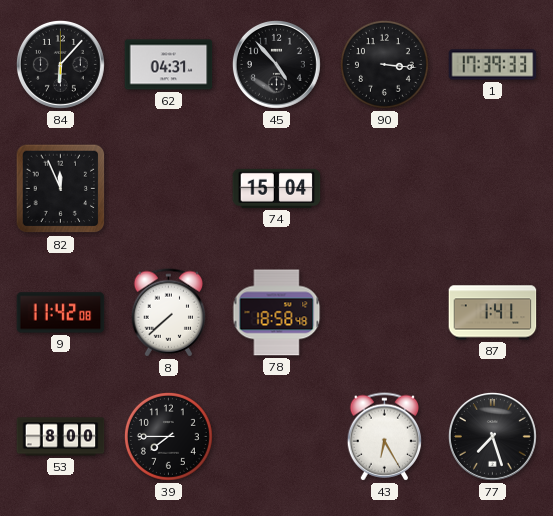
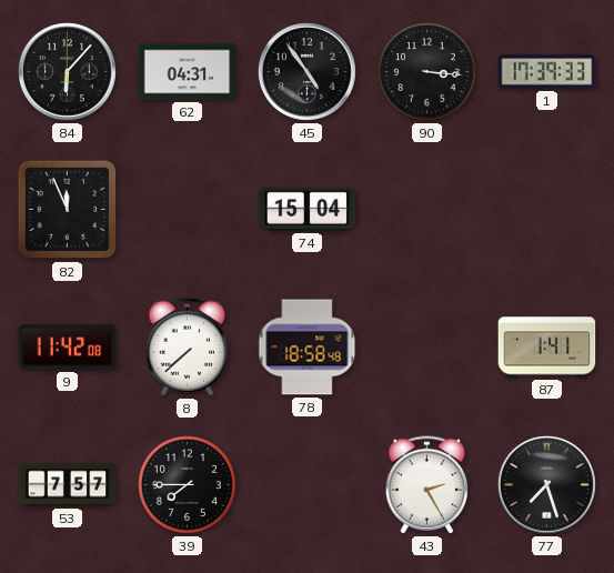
45: 4:53 -> 4:54
53: 8:00 -> 7:57
43: 6:25 -> 2:25
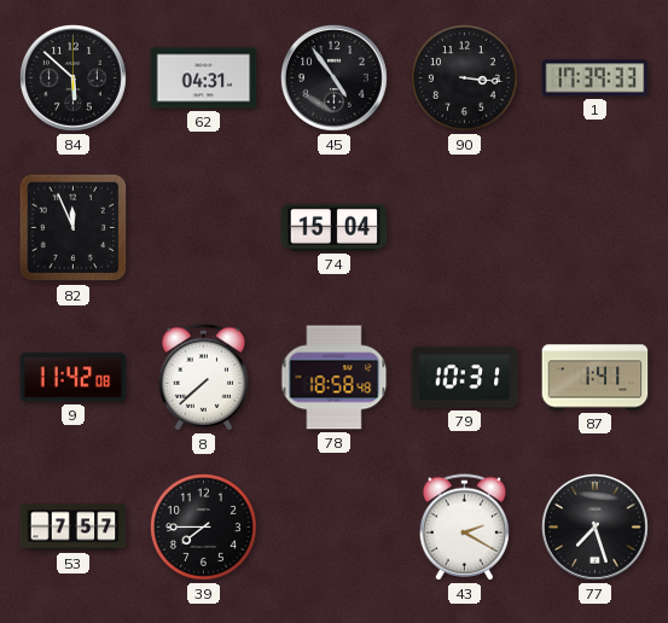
84: 6:07 -> 5:52
79: none -> 10:31
43: 2:25 -> 2:20
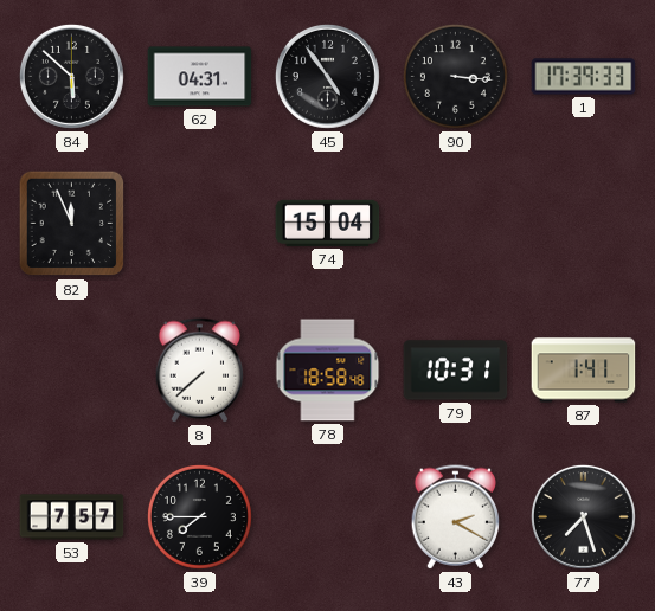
9: 11:42 -> none
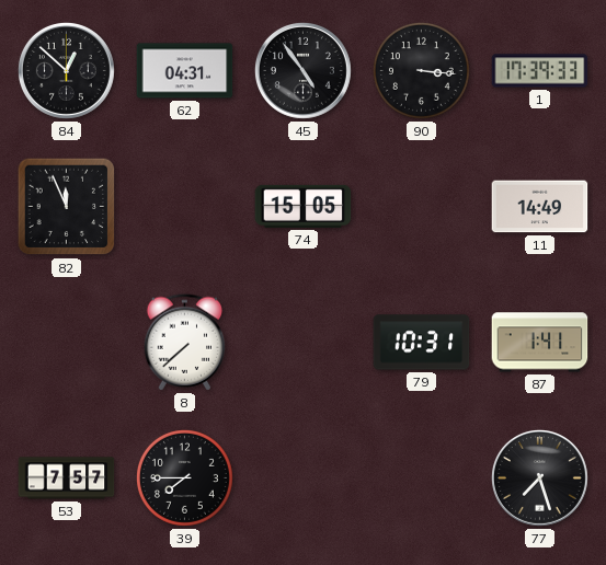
84: 5:52 -> 12:52
74: 15:04 -> 15:05
11: none -> 14:49
78: 18:58 -> none
43: 2:20 -> none
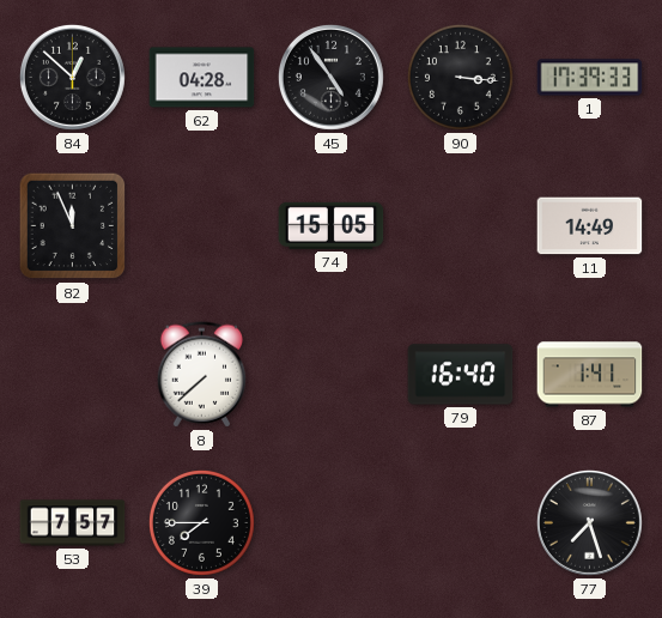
62: 04:31 -> 04:28
79: 10:31 -> 16:40
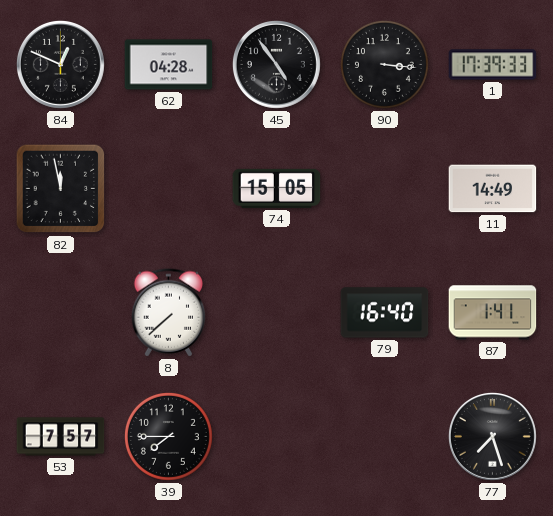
84: 12:52 -> 12:49
82: 11:56 -> 11:58
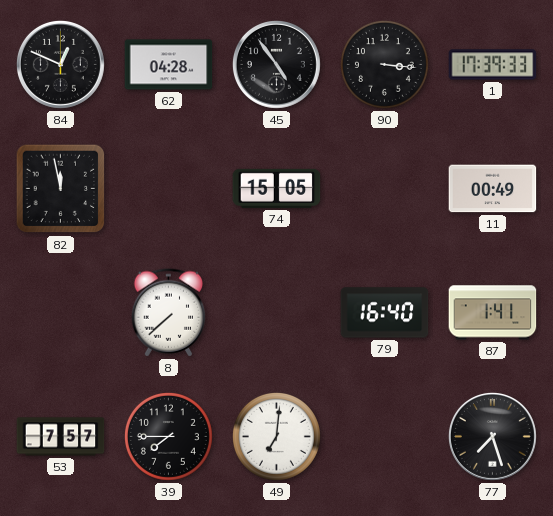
11: 14:49 -> 00:49
49: none -> 7:01
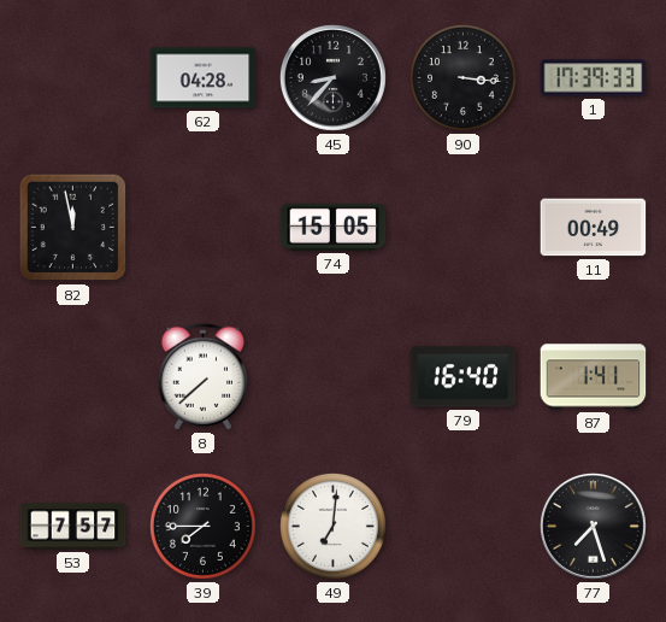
84: 12:49 -> none
45: 4:54 -> 8:37
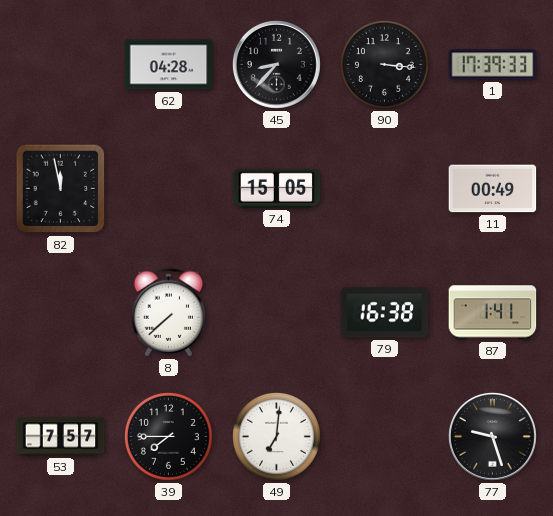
79: 16:40 -> 16:38
77: 7:27 -> 9:27
